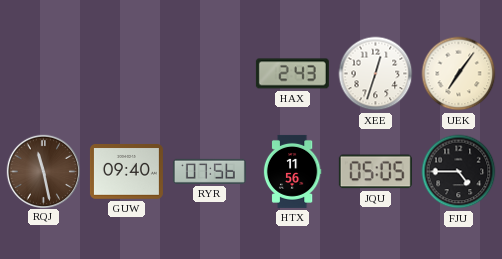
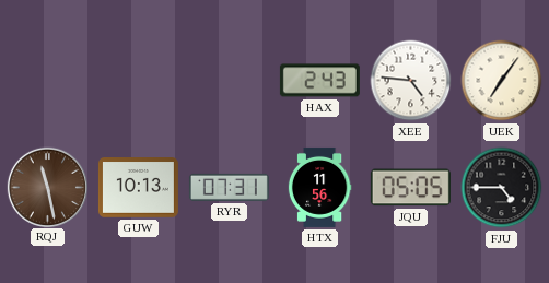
XEE: 12:33 -> 4:46
GUW: 09:40 -> 10:13
RYR: 07:56 -> 07:31
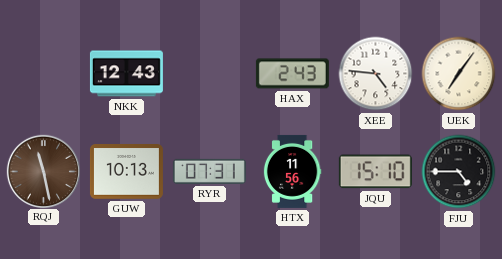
NKK: none -> 12:43
JQU: 05:05 -> 15:10
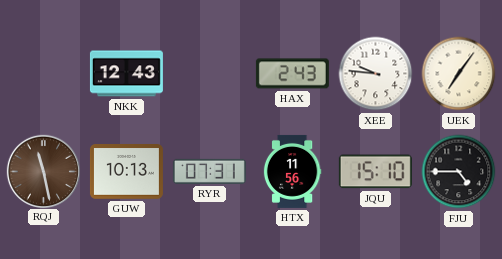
XEE: 4:46 -> 9:46
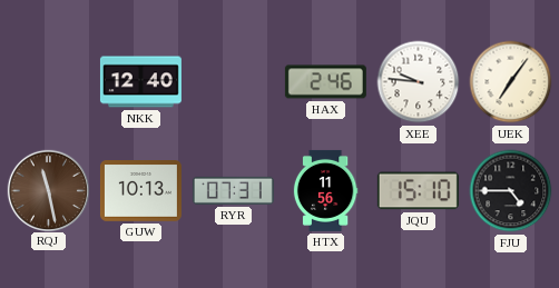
NKK: 12:43 -> 12:40
HAX: 2:43 -> 2:46
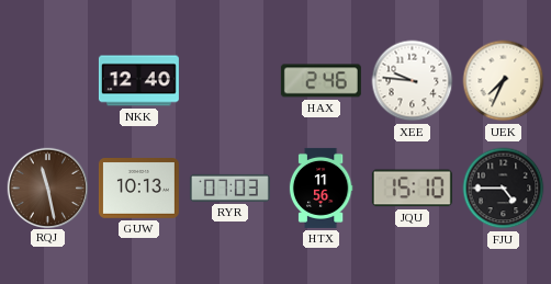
UEK: 7:06 -> 7:34
RYR: 07:31 -> 07:03
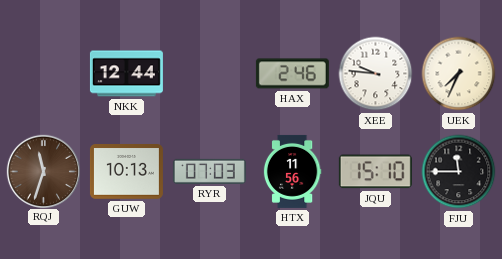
NKK: 12:40 -> 12:44
RQJ: 11:28 -> 11:33
FJU: 4:45 -> 11:45
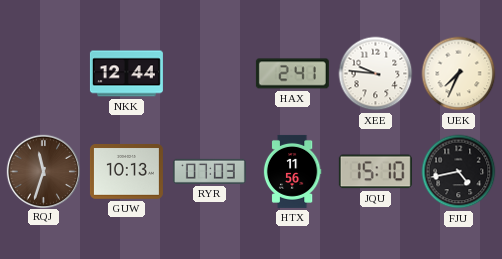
HAX: 2:46 -> 2:41
FJU: 11:45 -> 4:43
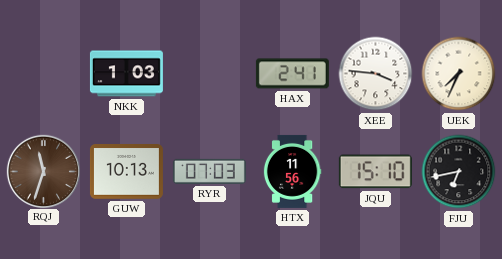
NKK: 12:44 -> 1:03
XEE: 9:46 -> 3:46
FJU: 4:43 -> 6:43
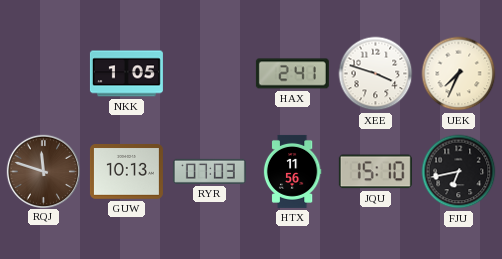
NKK: 1:03 -> 1:05
XEE: 3:46 -> 3:48
RQJ: 11:33 -> 11:48
